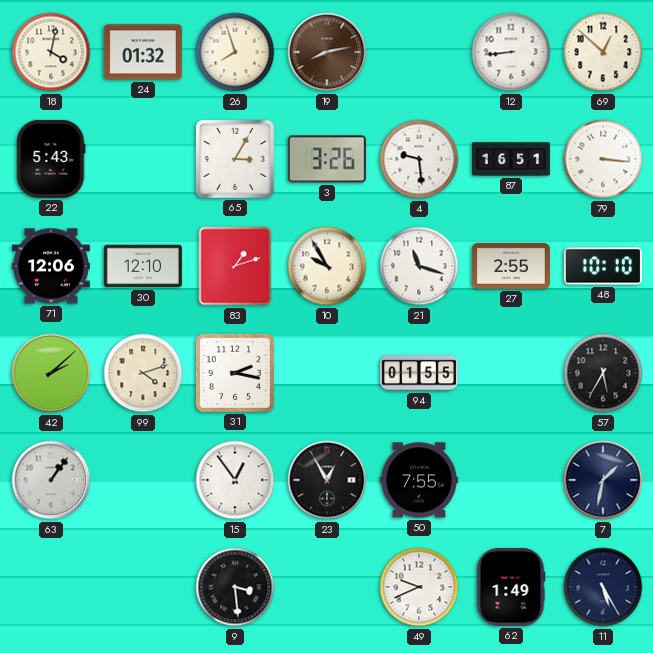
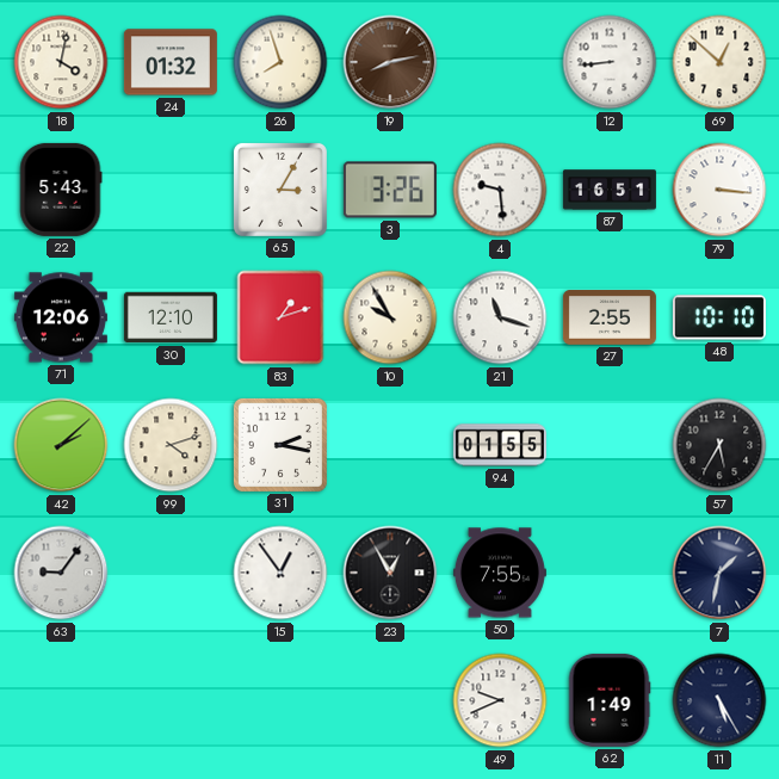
63: 1:06 -> 9:06
9: 3:29 -> none
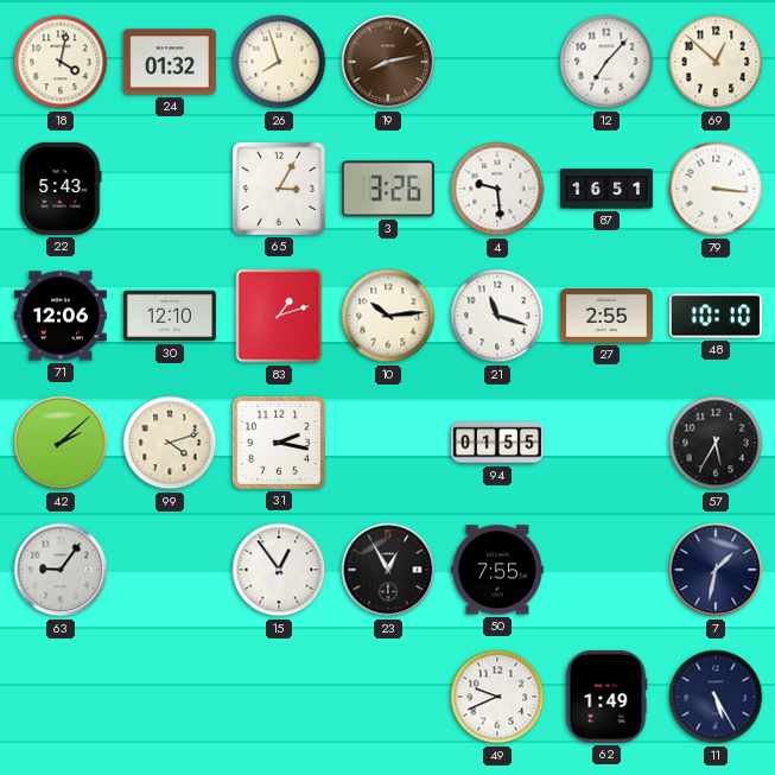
12: 8:44 -> 7:07
10: 9:55 -> 10:14
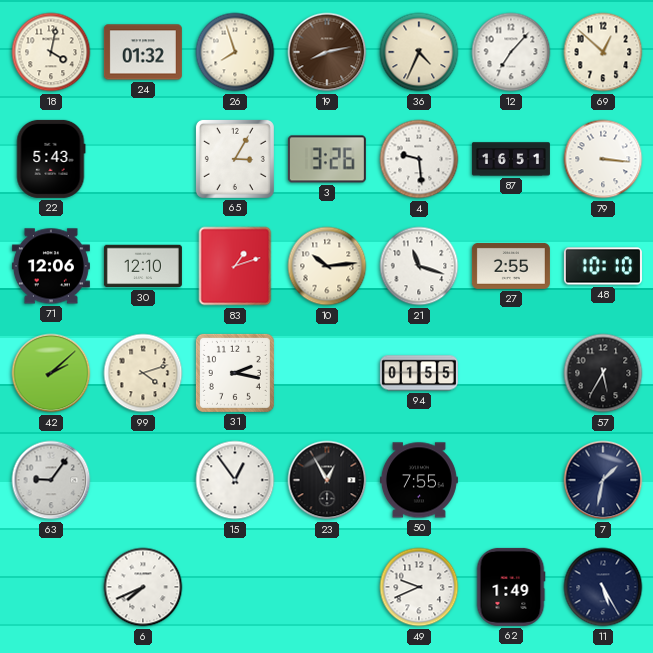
36: none -> 4:34
6: none -> 7:41
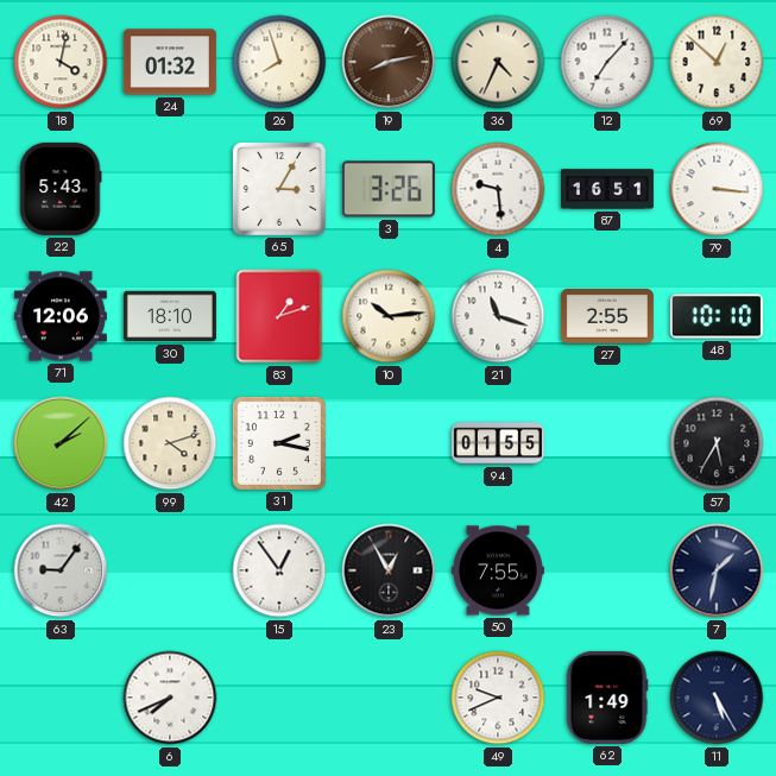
30: 12:10 -> 18:10
